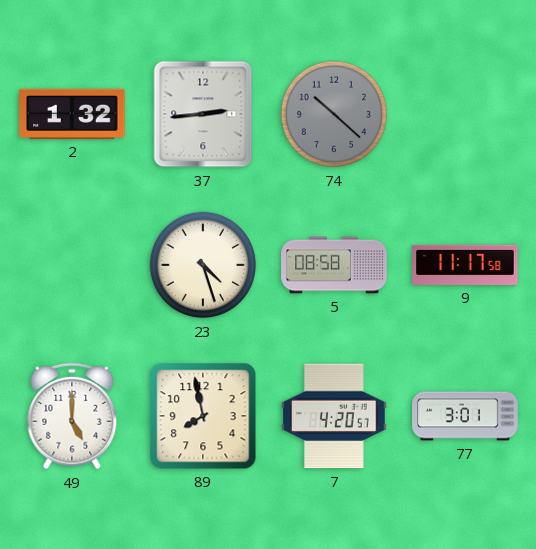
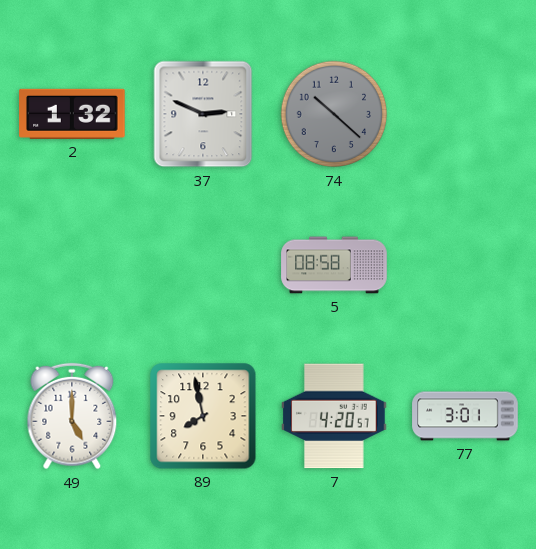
37: 2:44 -> 2:49
23: 4:27 -> none
9: 11:17 -> none
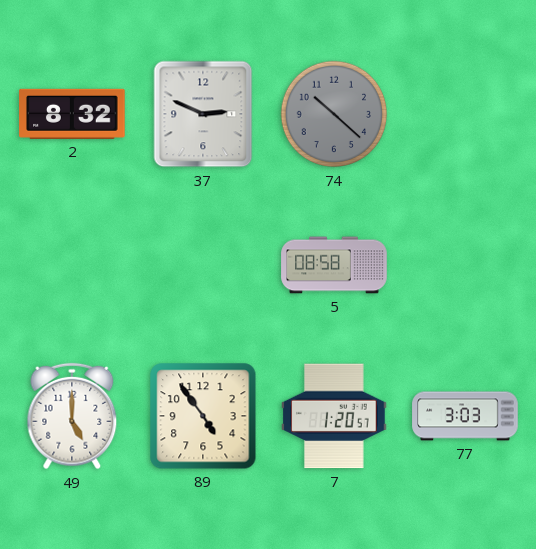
2: 1:32 -> 8:32
89: 7:58 -> 4:54
7: 4:20 -> 1:20
77: 3:01 -> 3:03
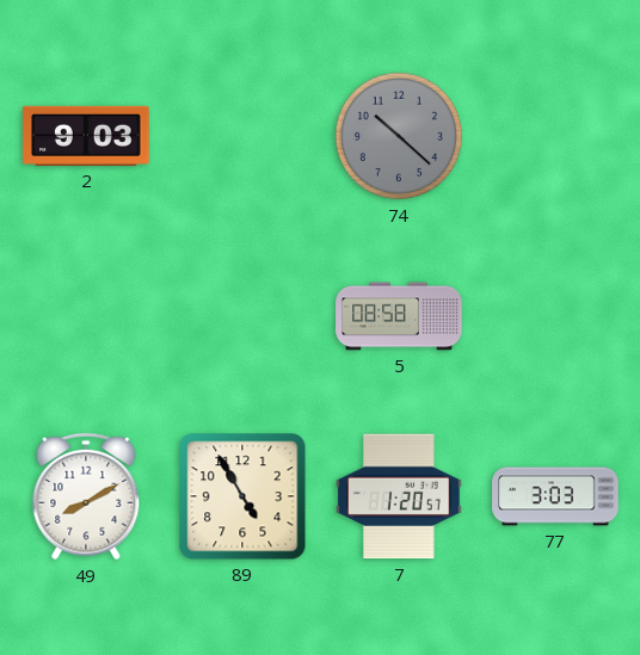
2: 8:32 -> 9:03
37: 2:49 -> none
49: 5:00 -> 8:10
89: 4:54 -> 4:55
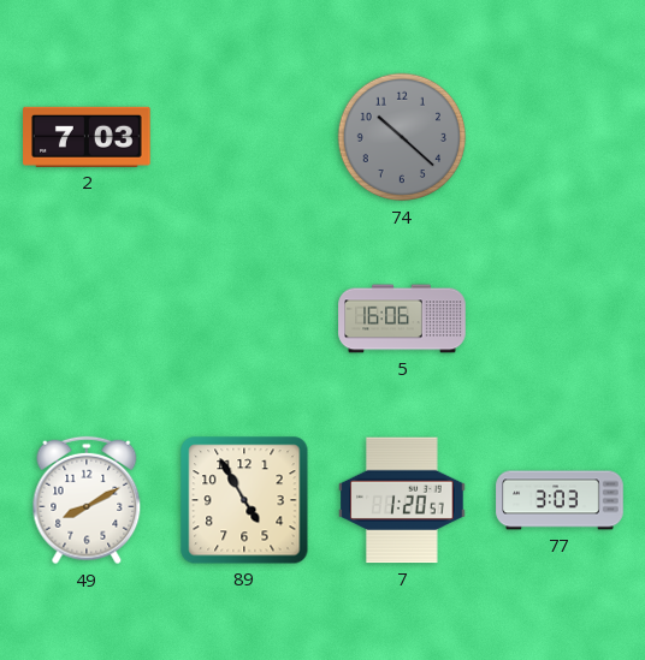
2: 9:03 -> 7:03
5: 08:58 -> 16:06
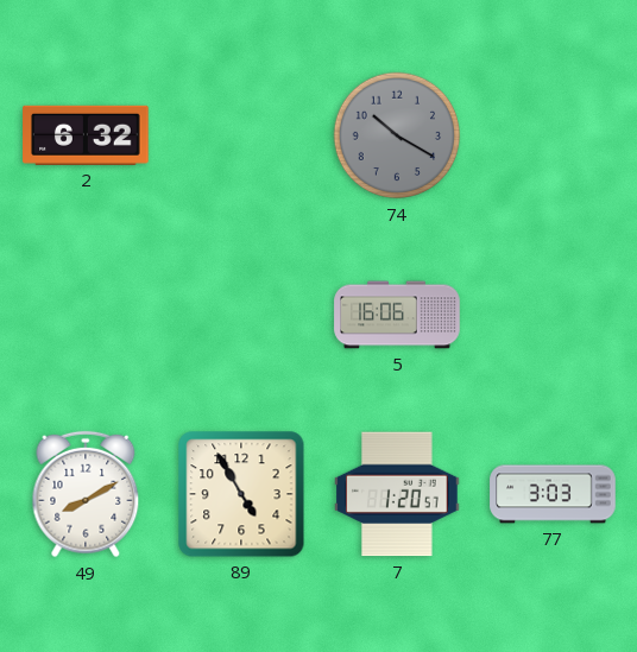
2: 7:03 -> 6:32
74: 10:22 -> 10:20
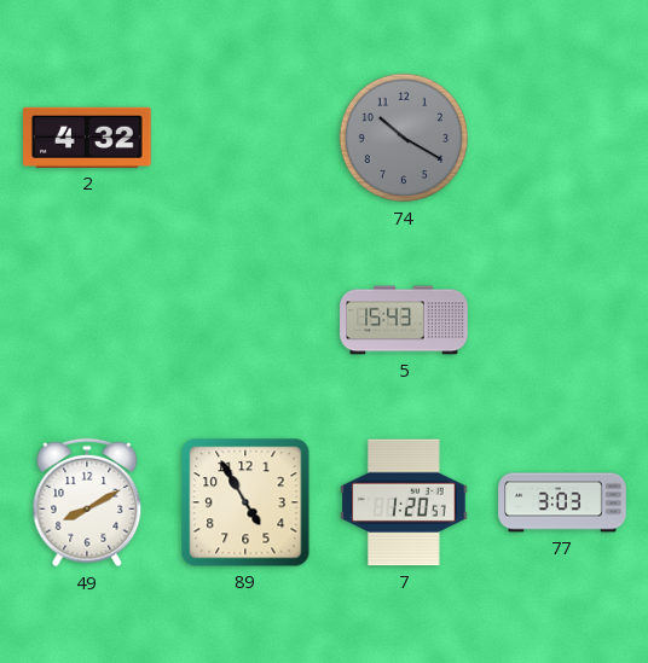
2: 6:32 -> 4:32
5: 16:06 -> 15:43
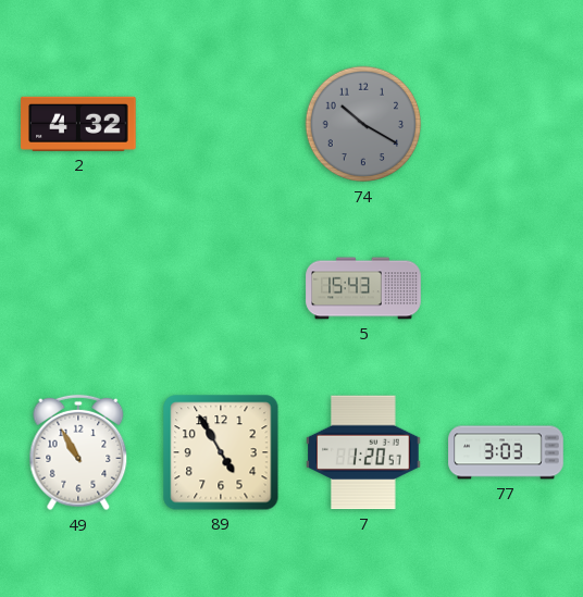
49: 8:10 -> 10:55
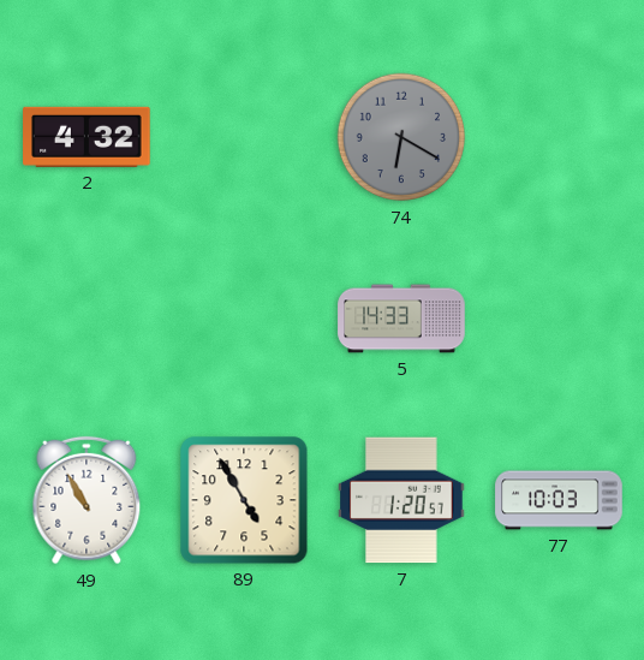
74: 10:20 -> 6:20
5: 15:43 -> 14:33
77: 3:03 -> 10:03
